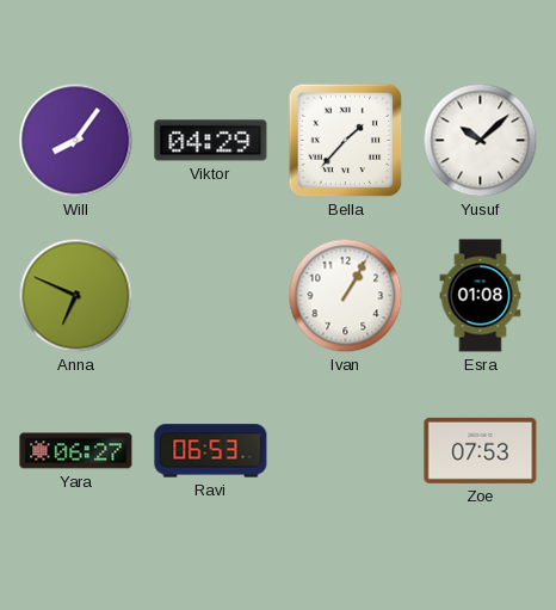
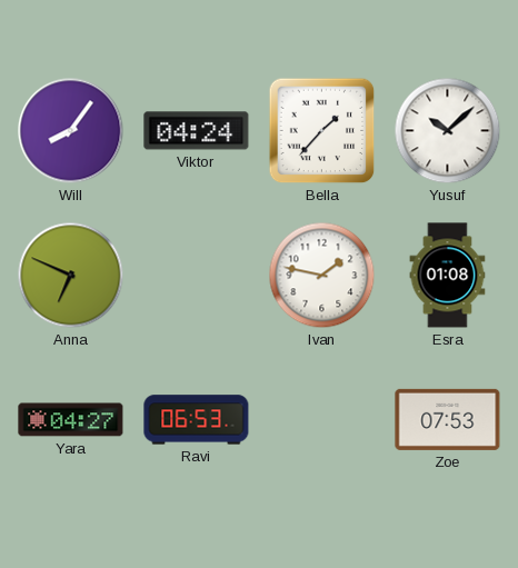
Viktor: 04:29 -> 04:24
Ivan: 1:05 -> 1:47
Yara: 06:27 -> 04:27
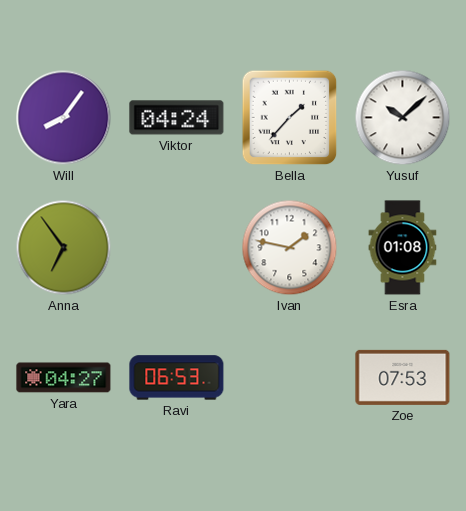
Anna: 6:49 -> 6:54
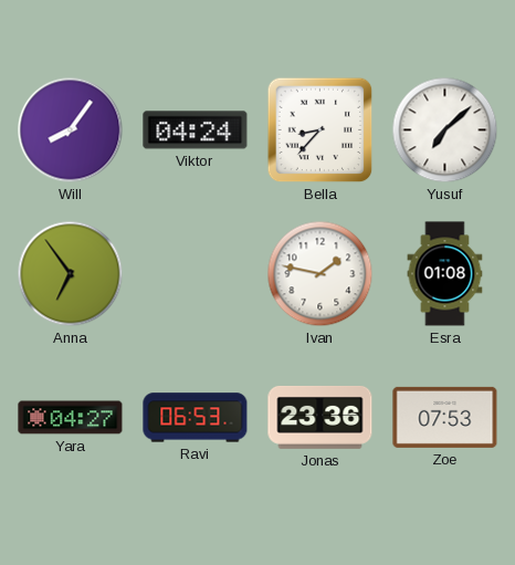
Bella: 1:37 -> 8:37
Yusuf: 10:08 -> 7:08
Jonas: none -> 23:36
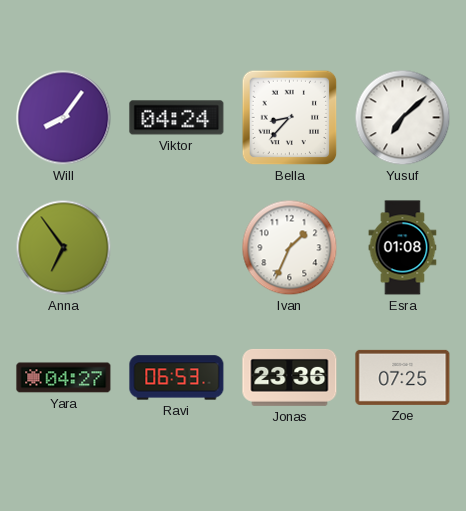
Ivan: 1:47 -> 1:34
Zoe: 07:53 -> 07:25
